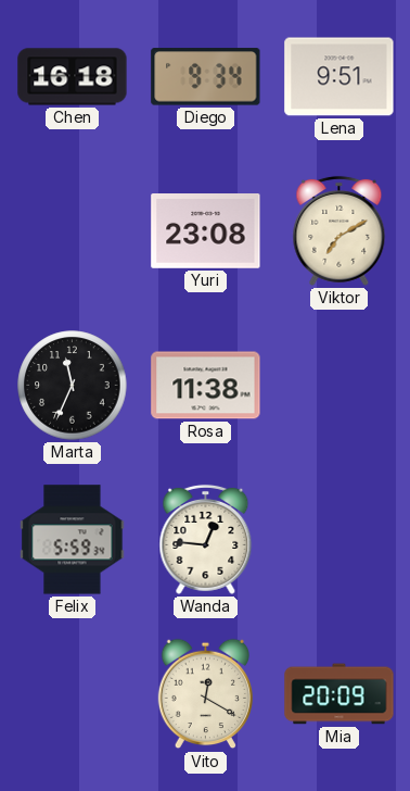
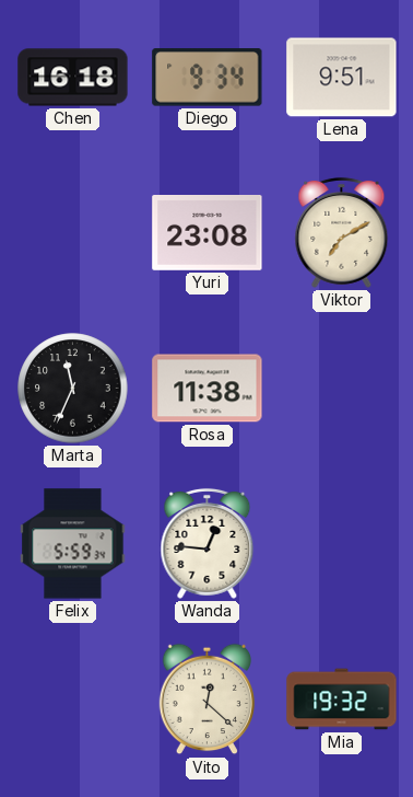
Vito: 12:20 -> 12:22
Mia: 20:09 -> 19:32
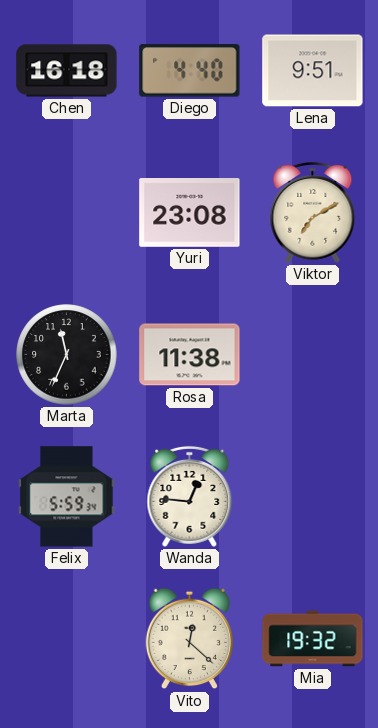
Diego: 9:34 -> 4:40
